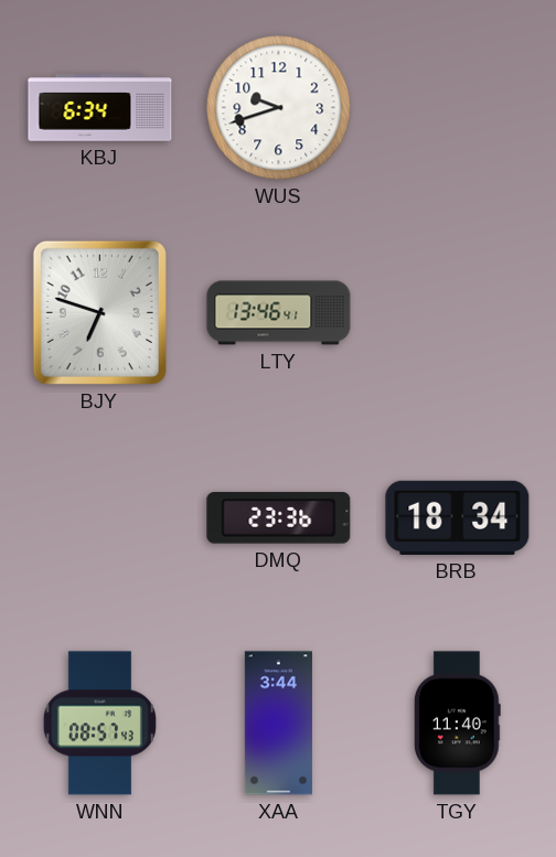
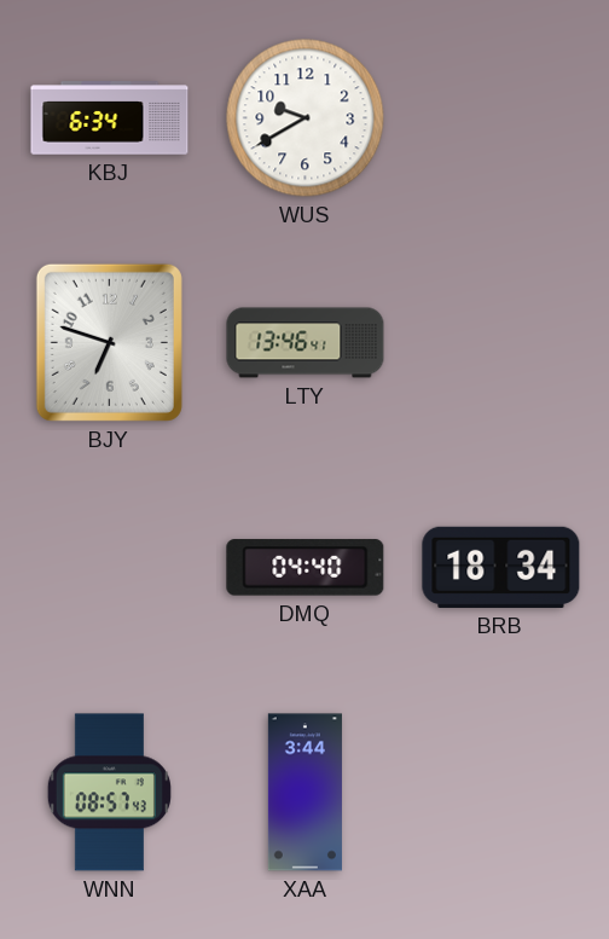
WUS: 9:42 -> 9:40
DMQ: 23:36 -> 04:40
TGY: 11:40 -> none
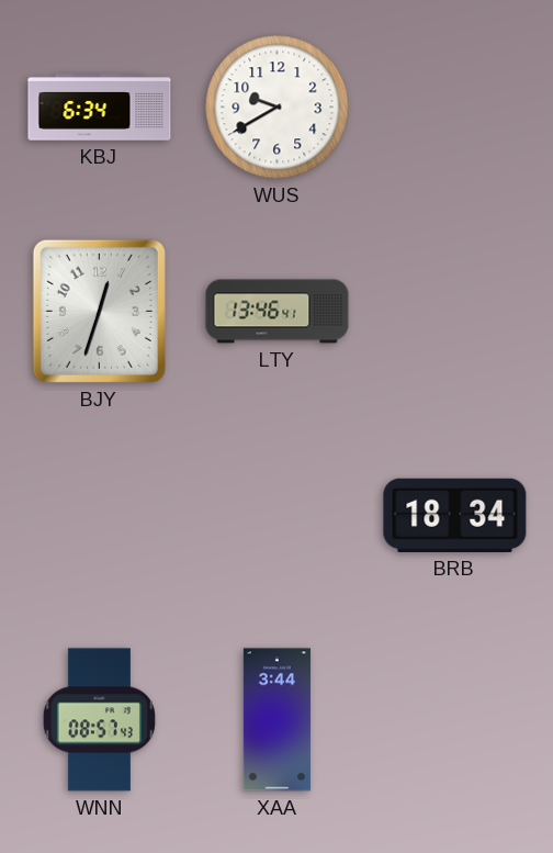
BJY: 6:48 -> 12:33
DMQ: 04:40 -> none
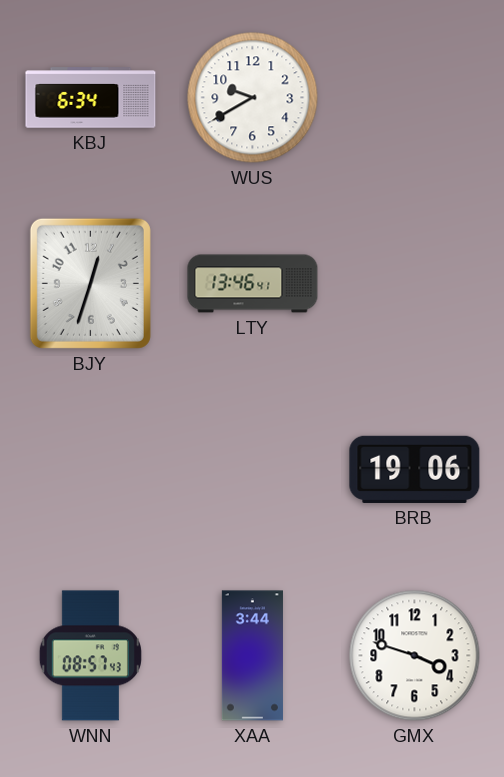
BRB: 18:34 -> 19:06
GMX: none -> 3:48
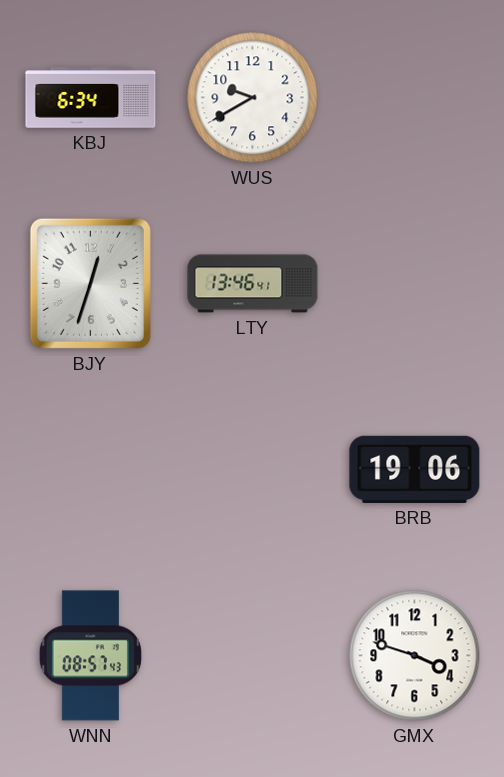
XAA: 3:44 -> none
